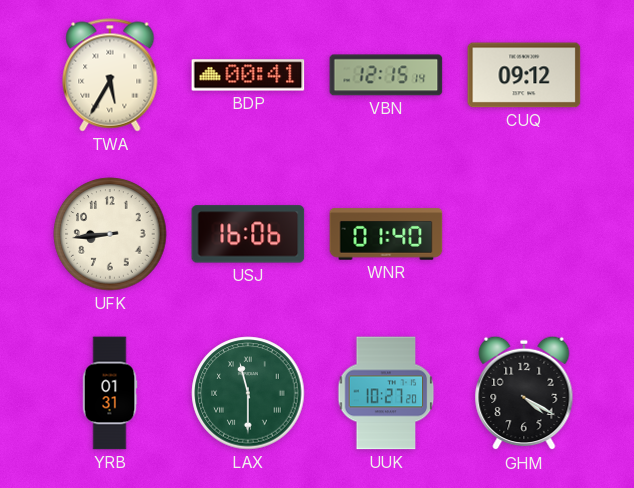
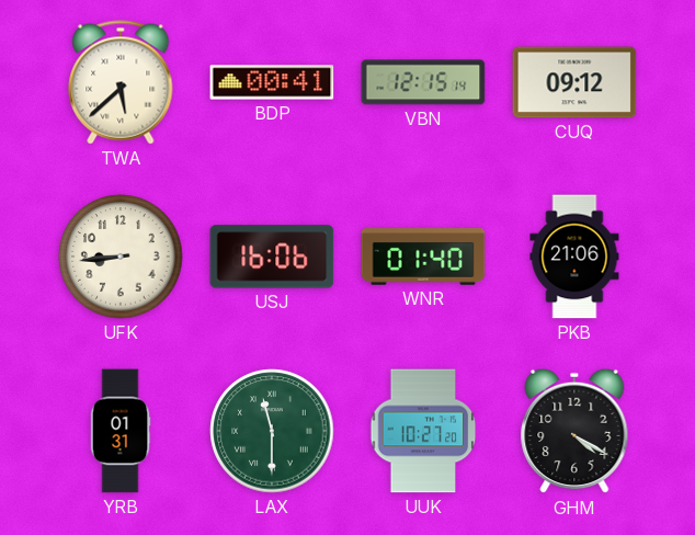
TWA: 5:35 -> 5:38
PKB: none -> 21:06
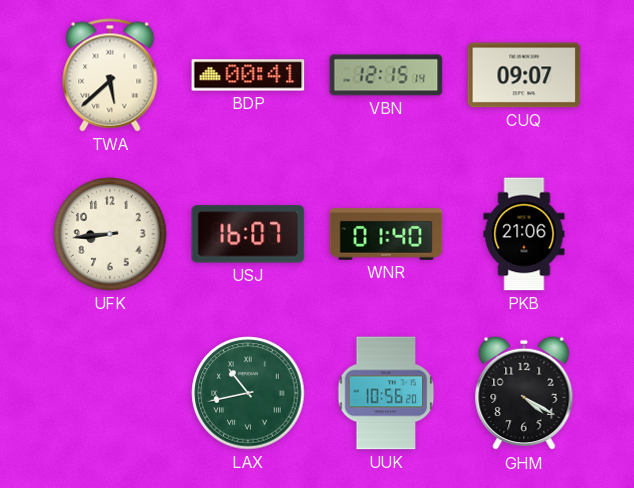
CUQ: 09:12 -> 09:07
USJ: 16:06 -> 16:07
YRB: 01:31 -> none
LAX: 11:30 -> 10:43
UUK: 10:27 -> 10:56
